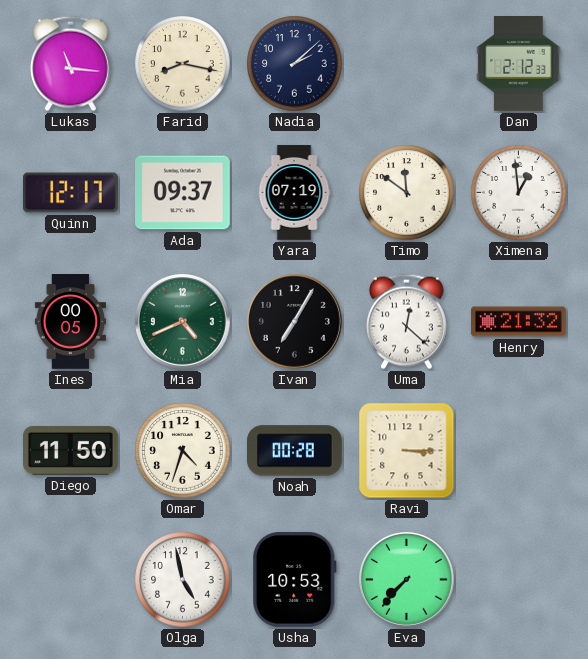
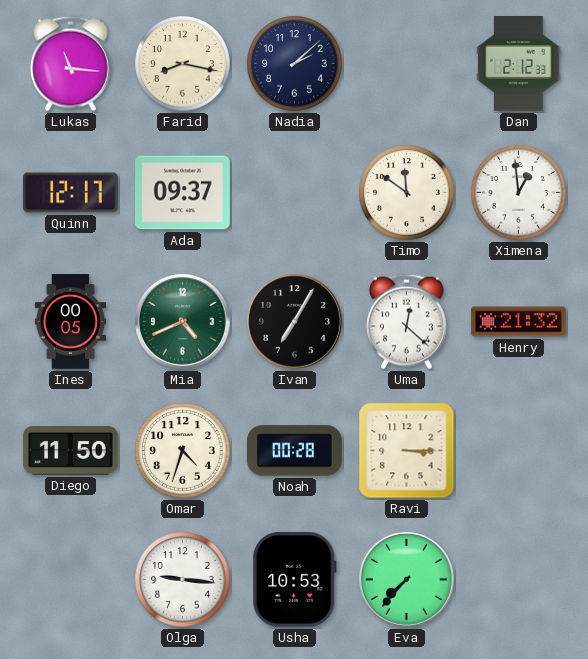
Yara: 07:19 -> none
Olga: 4:58 -> 9:16
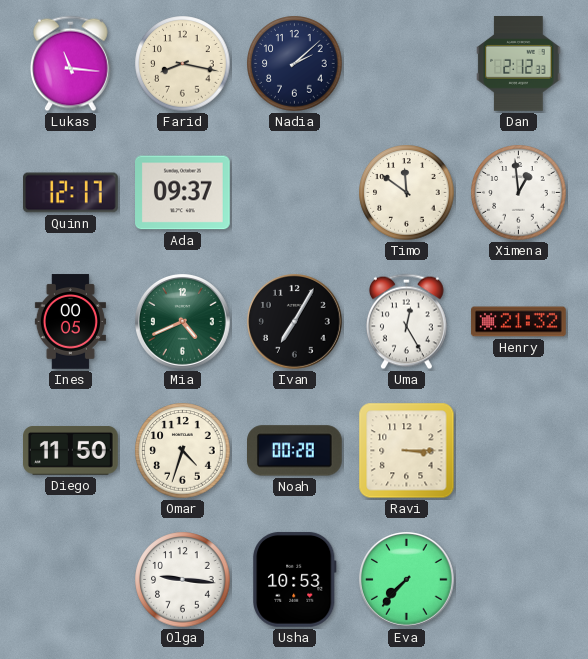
Uma: 12:22 -> 12:25
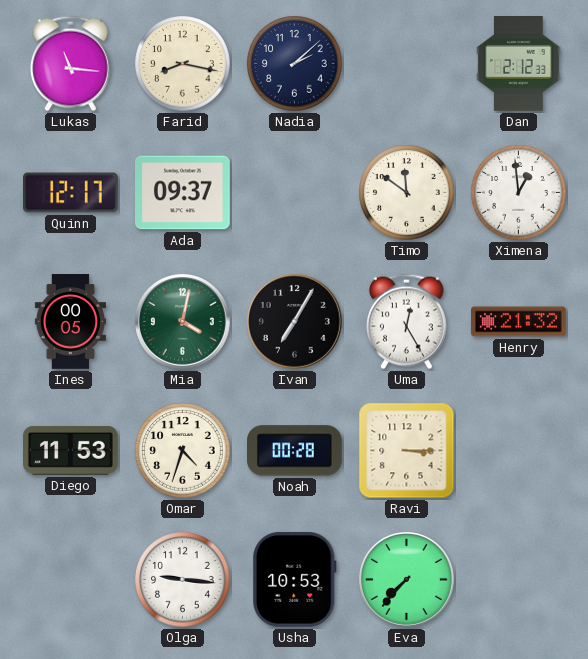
Mia: 4:41 -> 4:02
Diego: 11:50 -> 11:53
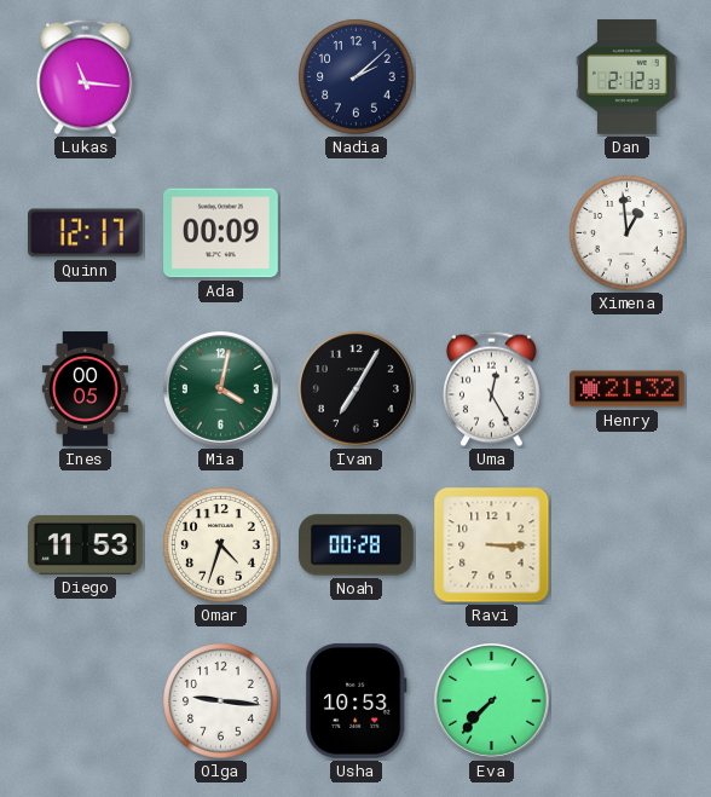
Farid: 8:17 -> none
Ada: 09:37 -> 00:09
Timo: 11:51 -> none
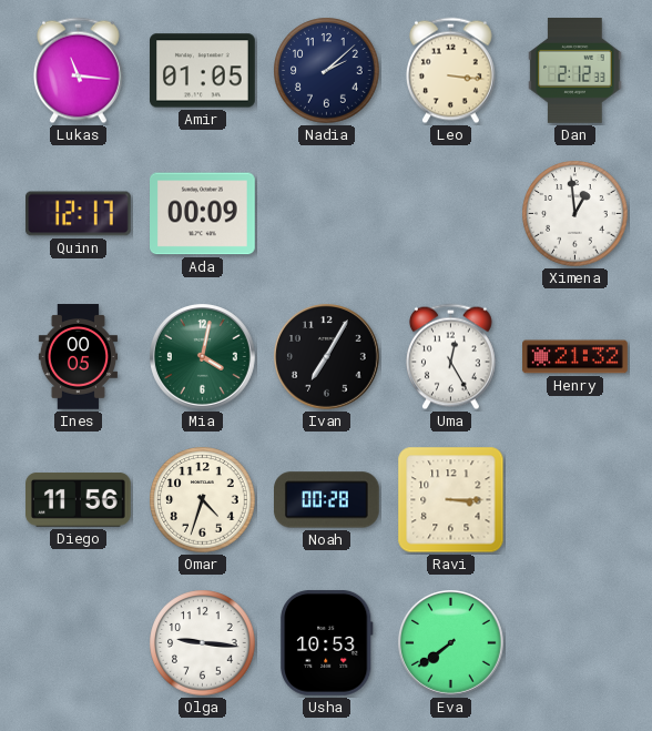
Amir: none -> 01:05
Leo: none -> 3:16
Diego: 11:53 -> 11:56
Eva: 7:37 -> 7:39
